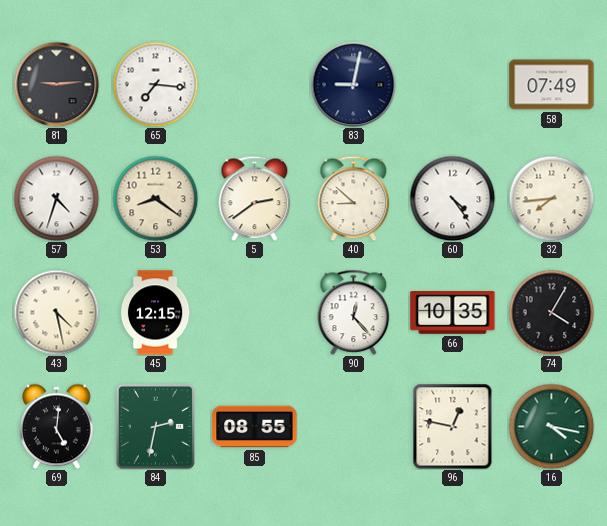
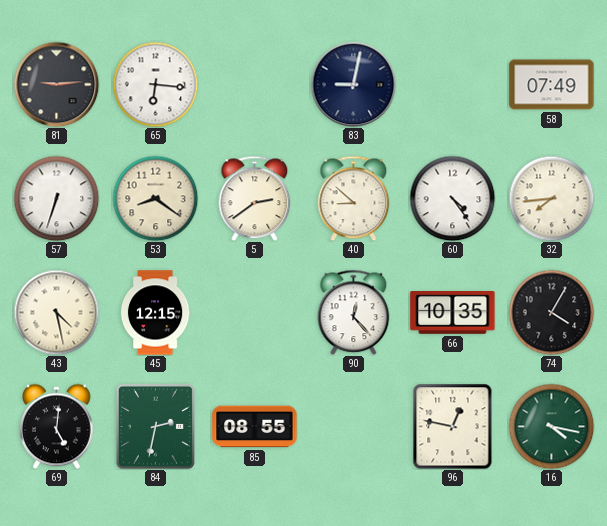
65: 7:16 -> 6:16
57: 4:33 -> 6:33
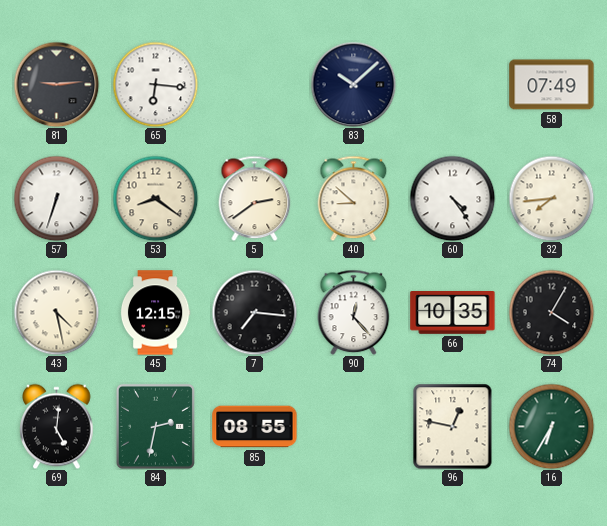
83: 9:02 -> 10:08
7: none -> 7:16
16: 4:17 -> 6:35
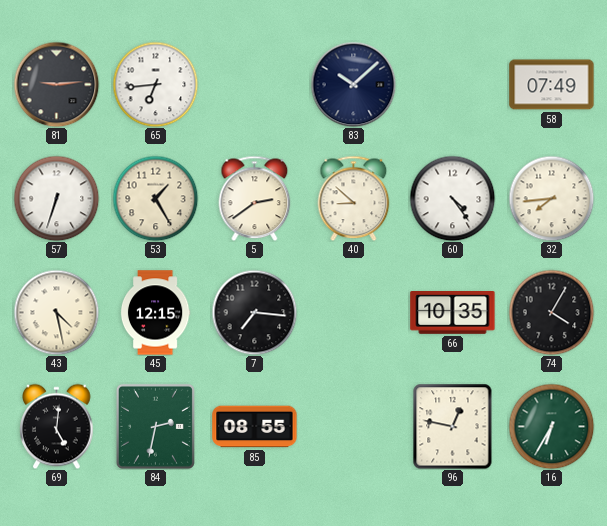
65: 6:16 -> 6:44
53: 8:21 -> 1:25
90: 12:23 -> none
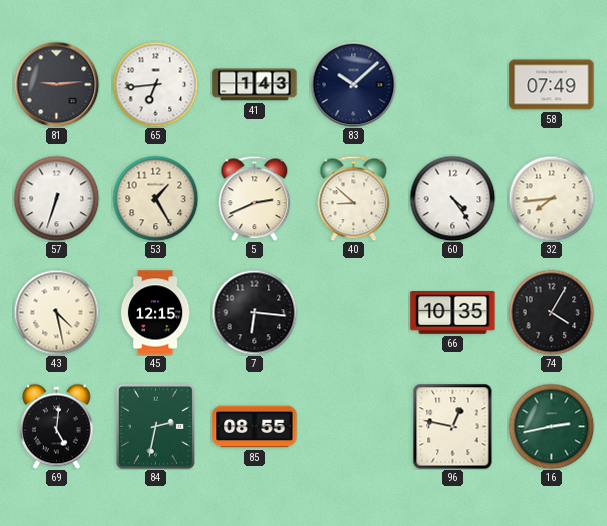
41: none -> 1:43
5: 2:39 -> 2:41
7: 7:16 -> 6:16
16: 6:35 -> 2:43
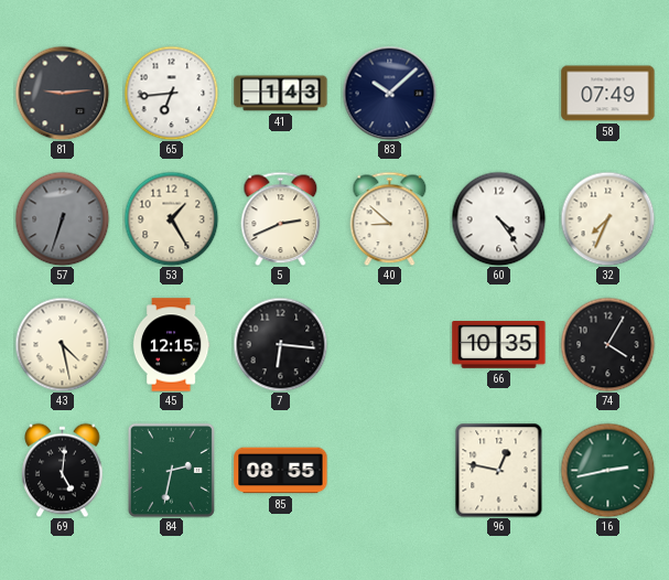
57 dial: white -> grey
32: 7:44 -> 7:34
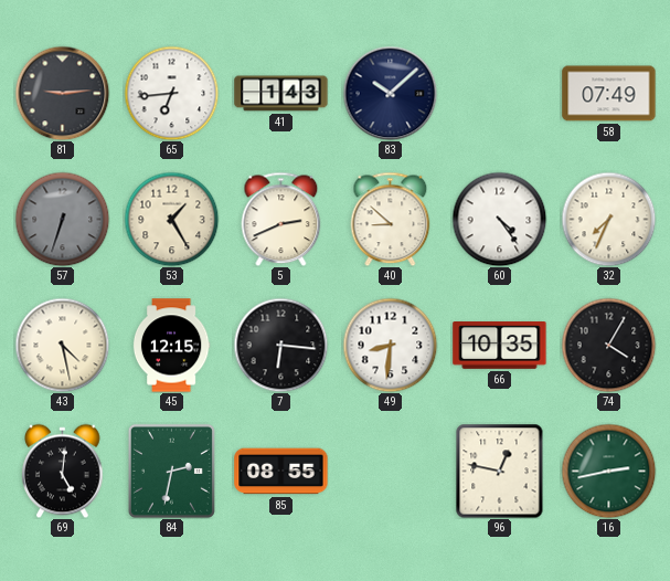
49: none -> 8:31
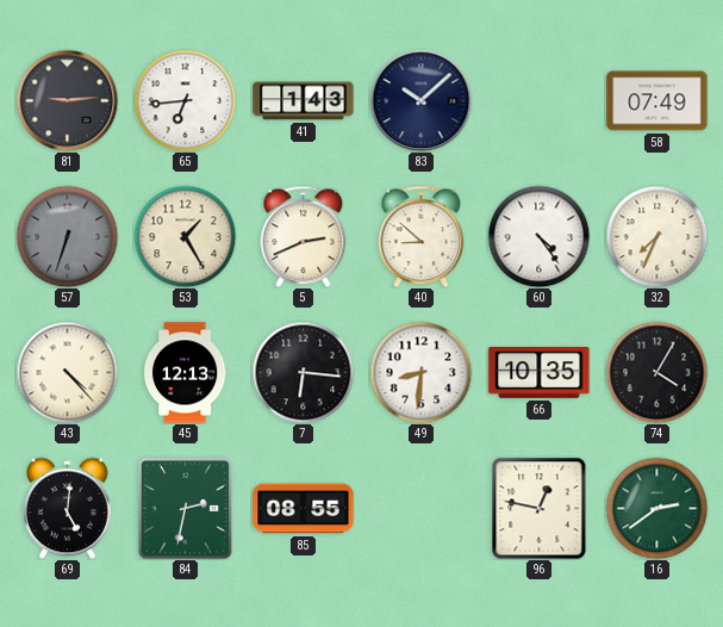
43: 4:28 -> 4:23
45: 12:15 -> 12:13
16: 2:43 -> 2:39
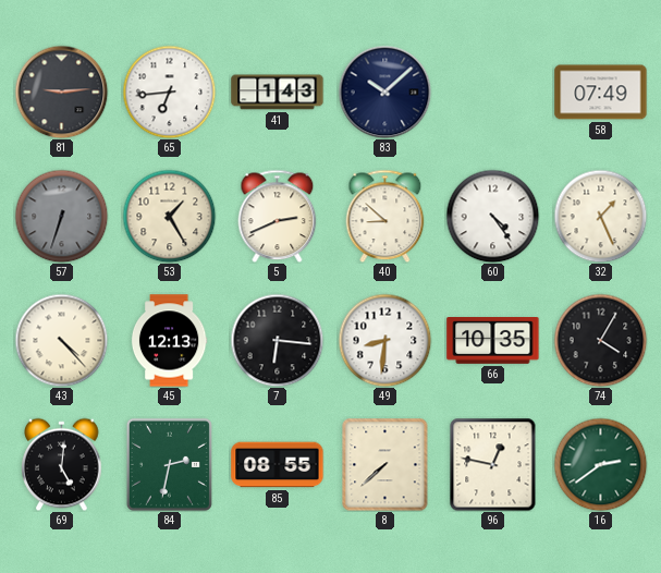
32: 7:34 -> 1:26
8: none -> 7:38
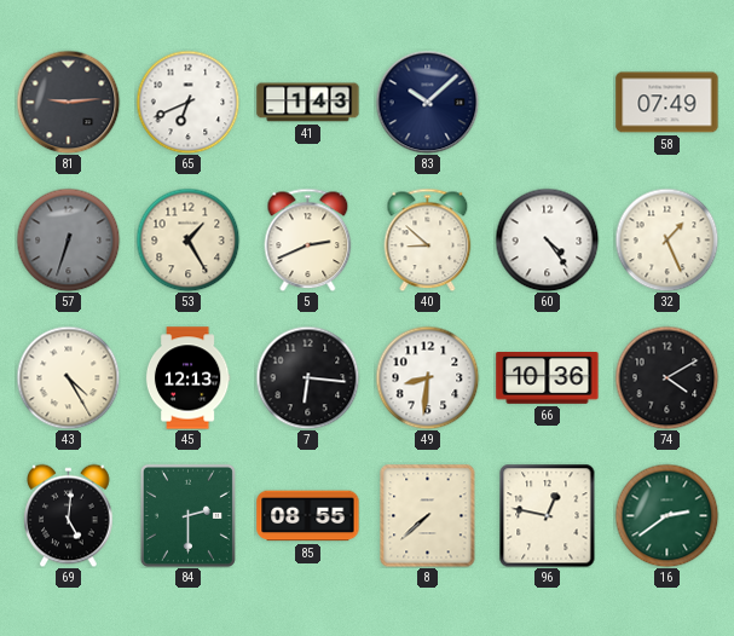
65: 6:44 -> 6:41
43: 4:23 -> 4:25
66: 10:35 -> 10:36
74: 4:05 -> 4:10
84: 2:32 -> 2:30
